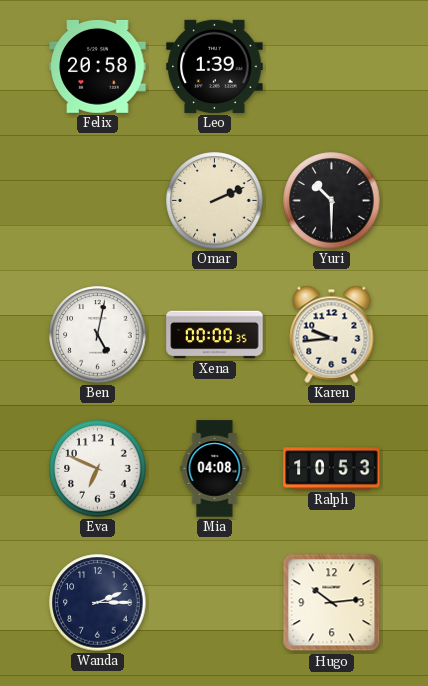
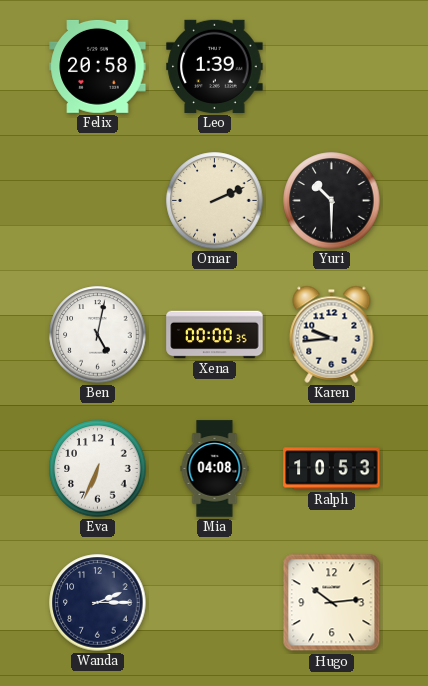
Eva: 6:49 -> 6:34
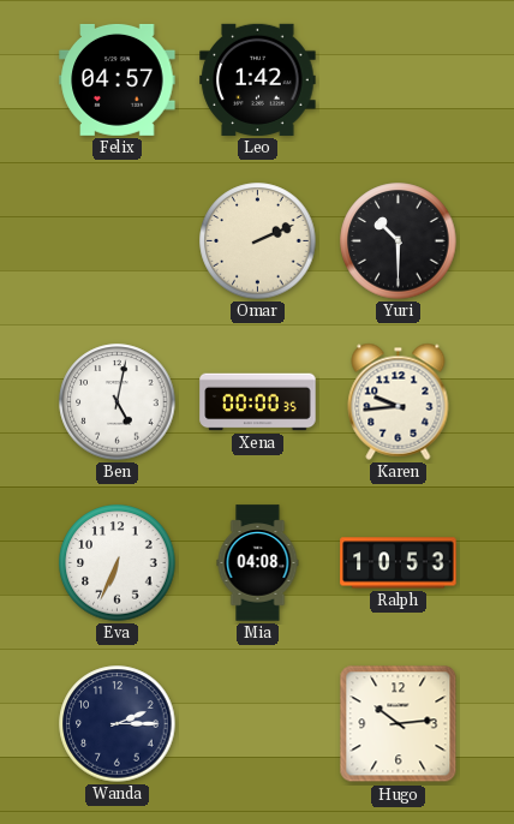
Felix: 20:58 -> 04:57
Leo: 1:39 -> 1:42
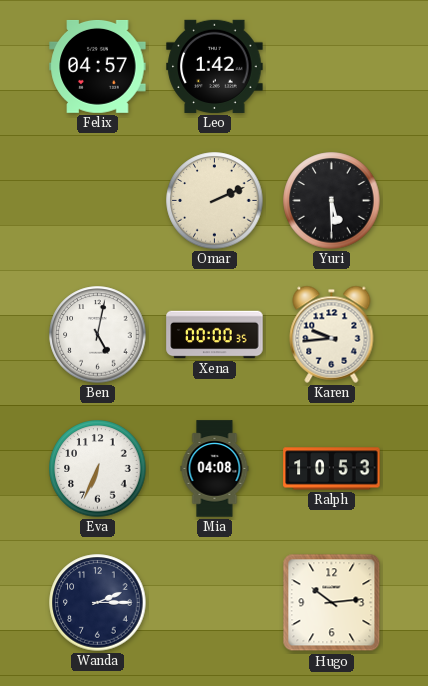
Yuri: 10:30 -> 5:30
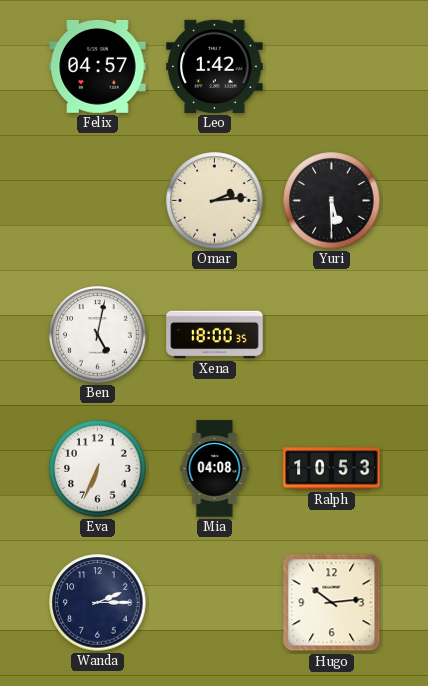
Omar: 2:11 -> 2:14
Xena: 00:00 -> 18:00
Karen: 9:44 -> none
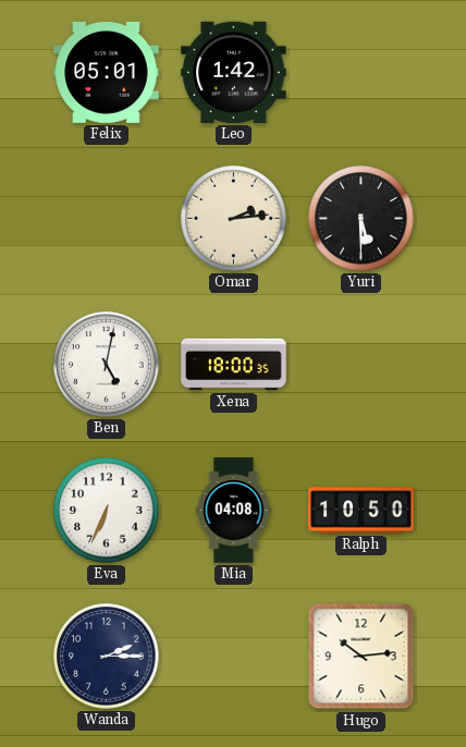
Felix: 04:57 -> 05:01
Ralph: 10:53 -> 10:50
